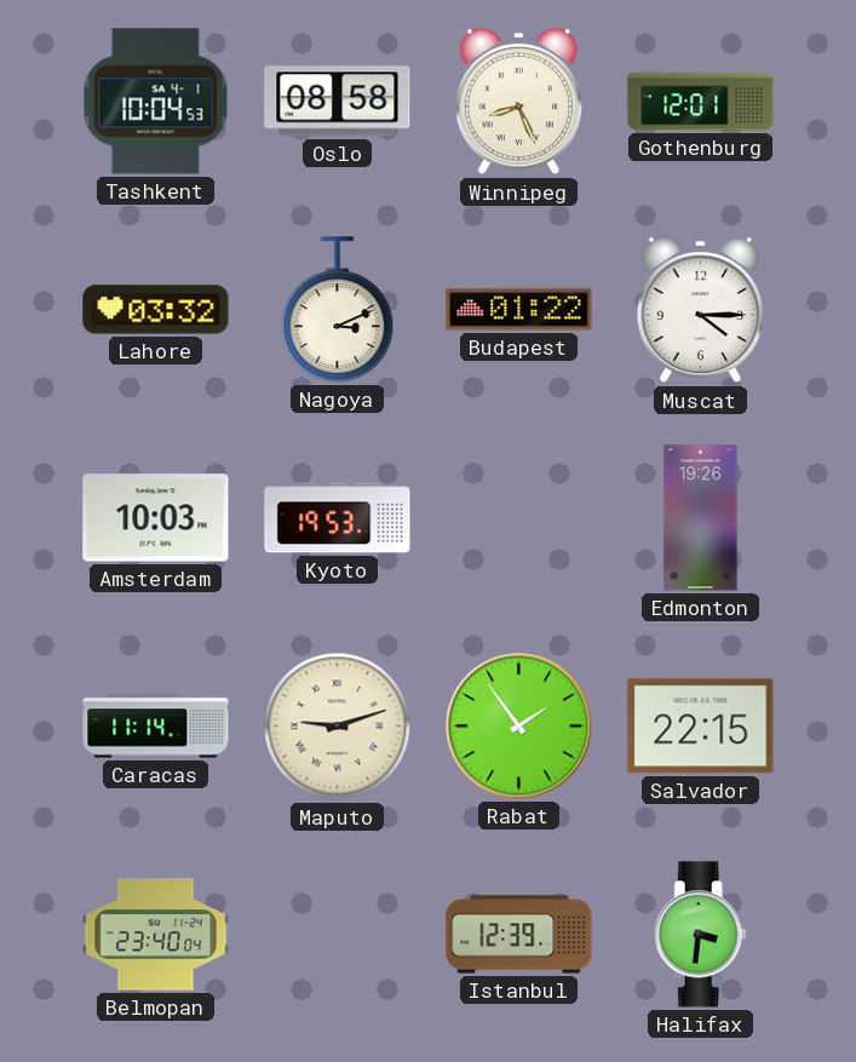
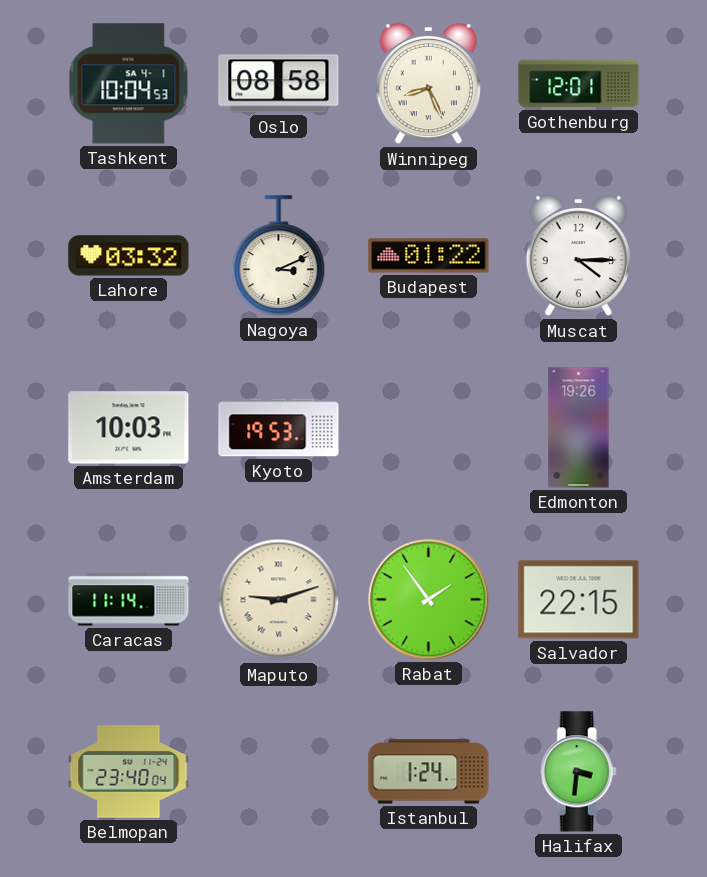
Istanbul: 12:39 -> 1:24
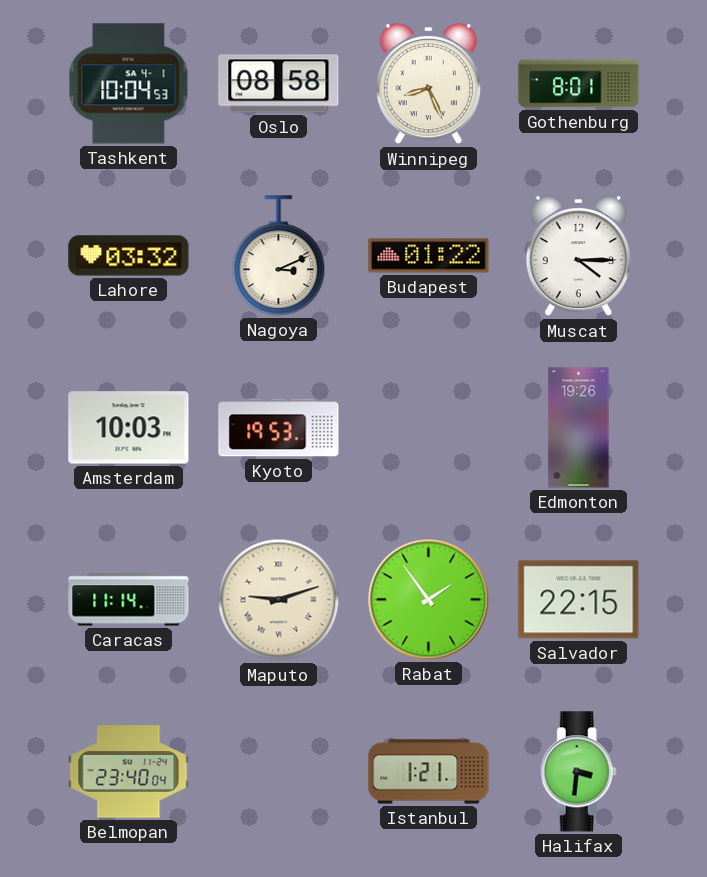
Gothenburg: 12:01 -> 8:01
Istanbul: 1:24 -> 1:21
